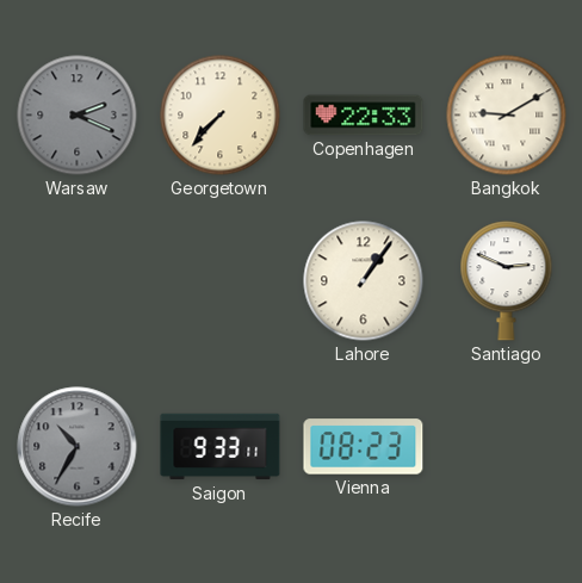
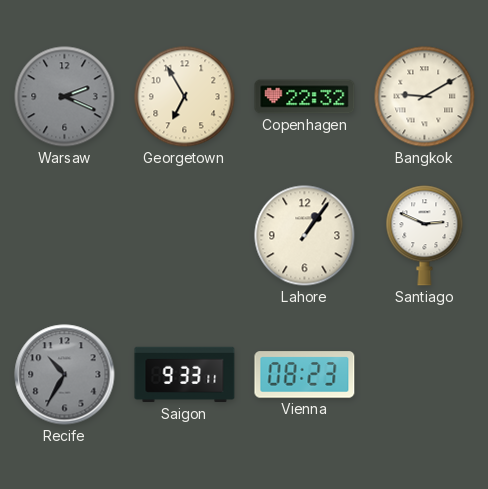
Georgetown: 7:37 -> 6:55
Copenhagen: 22:33 -> 22:32
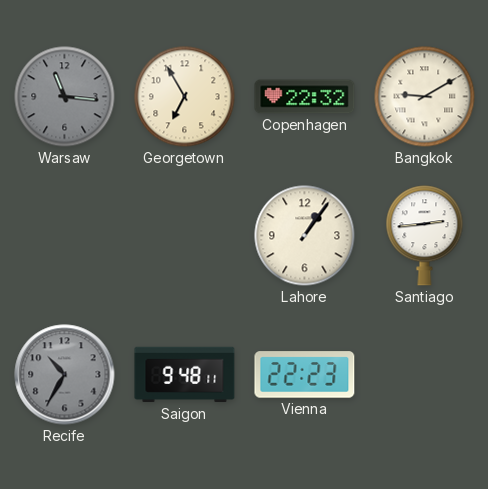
Warsaw: 2:19 -> 11:16
Santiago: 2:49 -> 2:44
Saigon: 9:33 -> 9:48
Vienna: 08:23 -> 22:23
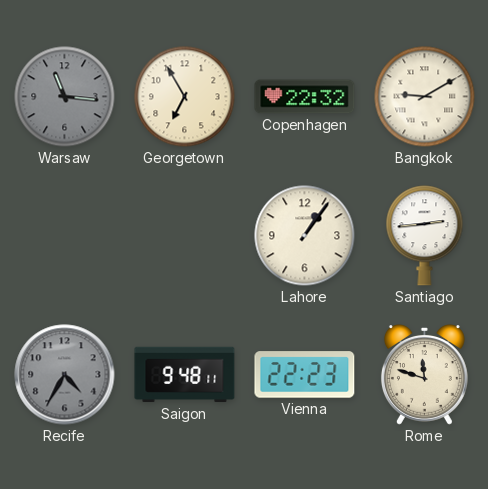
Recife: 10:35 -> 4:35
Rome: none -> 11:48
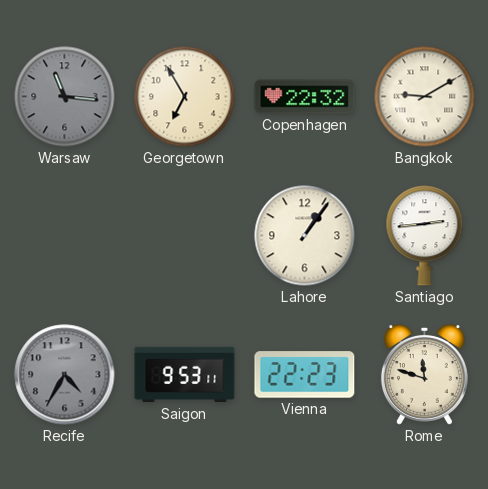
Saigon: 9:48 -> 9:53
